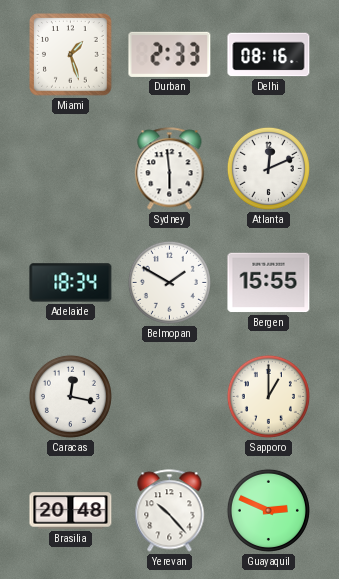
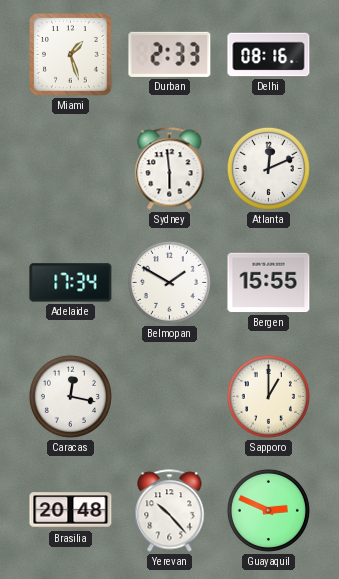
Adelaide: 18:34 -> 17:34
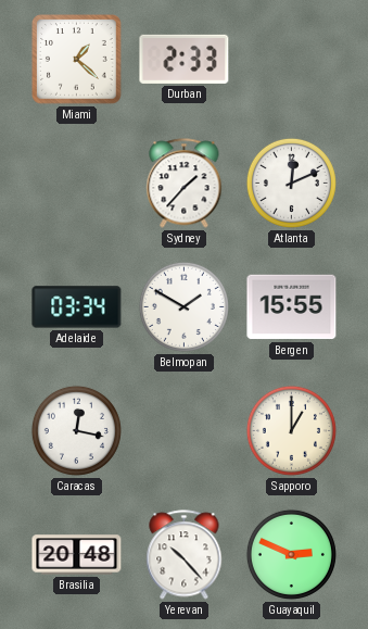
Miami: 1:27 -> 1:22
Delhi: 08:16 -> none
Sydney: 5:59 -> 1:37
Adelaide: 17:34 -> 03:34
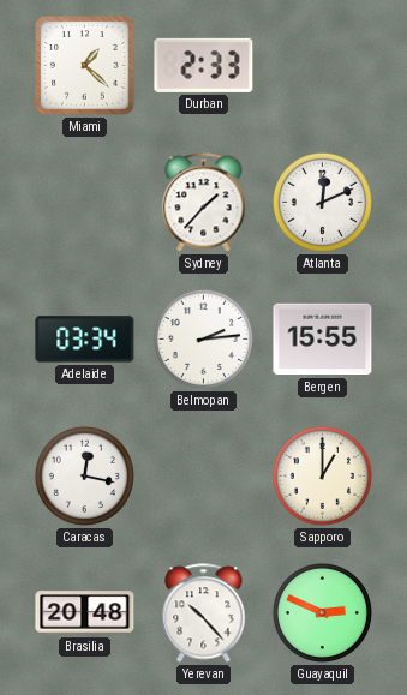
Belmopan: 1:50 -> 2:14
